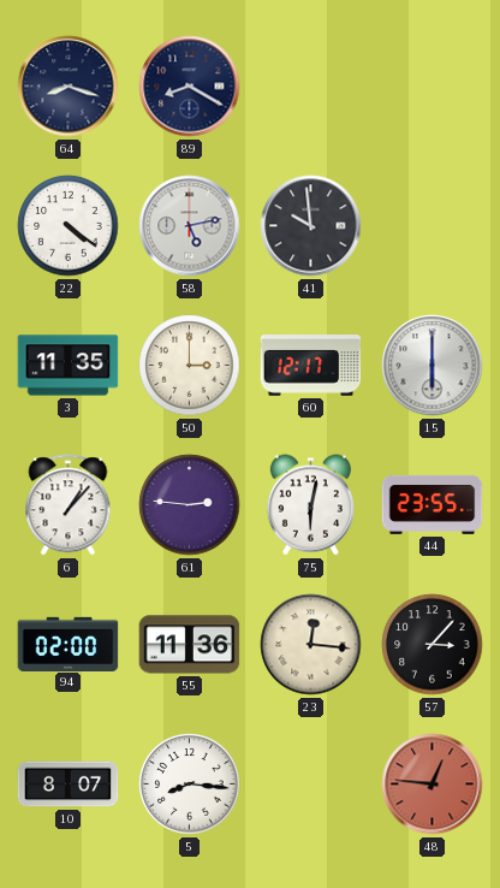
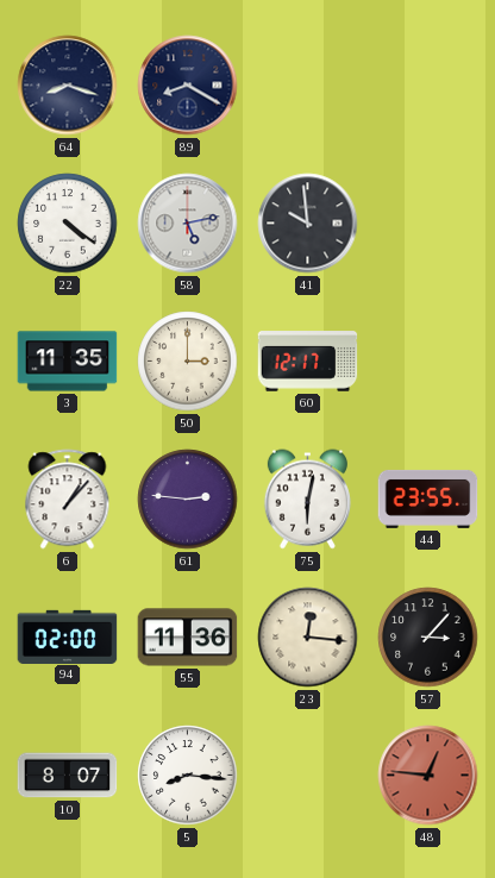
15: 6:00 -> none
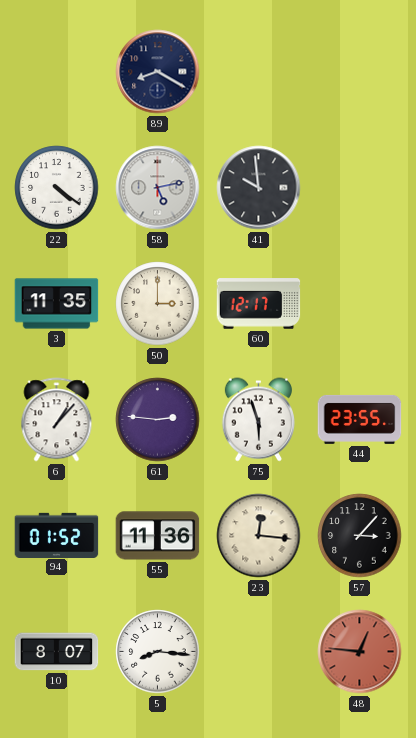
64: 8:18 -> none
75: 6:02 -> 5:57
94: 02:00 -> 01:52
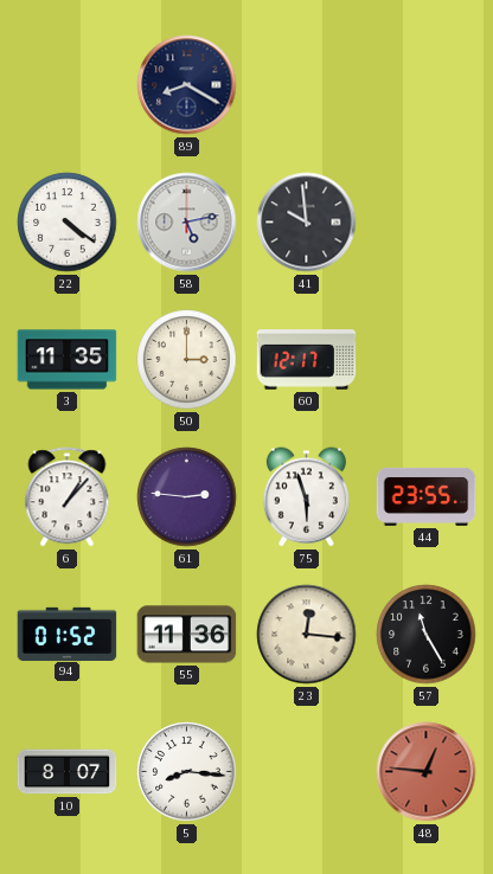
57: 3:07 -> 11:25
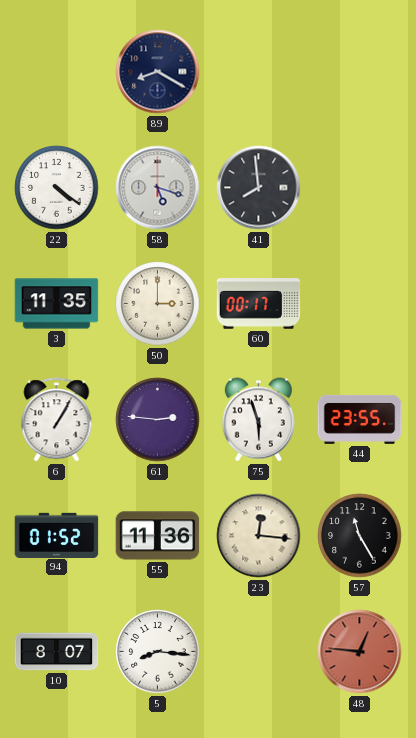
58: 5:13 -> 5:18
41: 9:59 -> 7:59
60: 12:17 -> 00:17
6: 1:07 -> 1:05
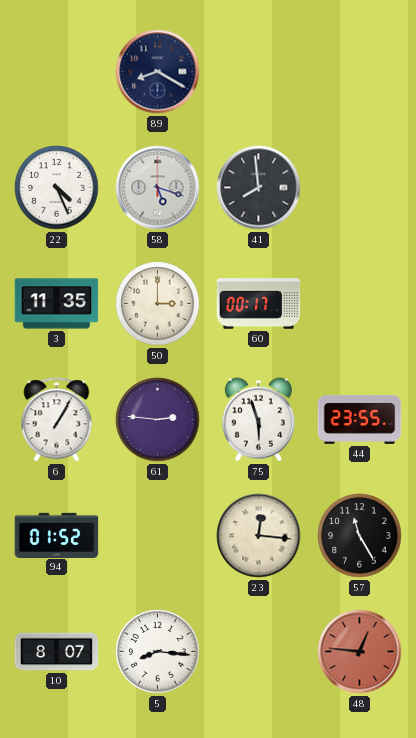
22: 4:21 -> 4:26
55: 11:36 -> none
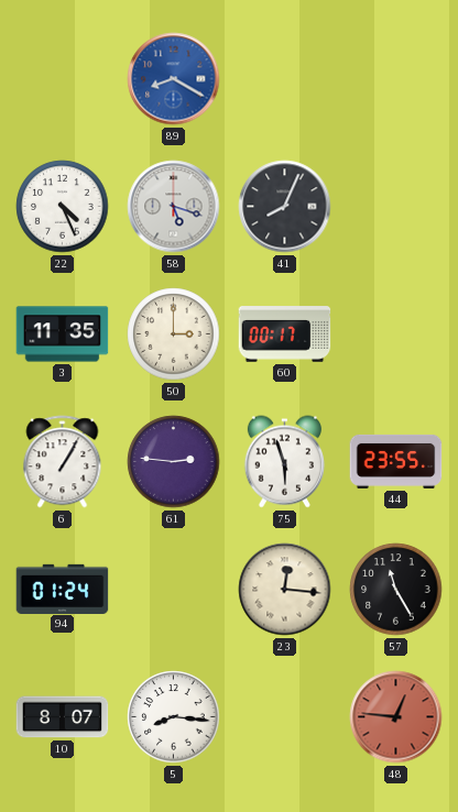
89 dial: navy -> blue
41: 7:59 -> 8:04
94: 01:52 -> 01:24
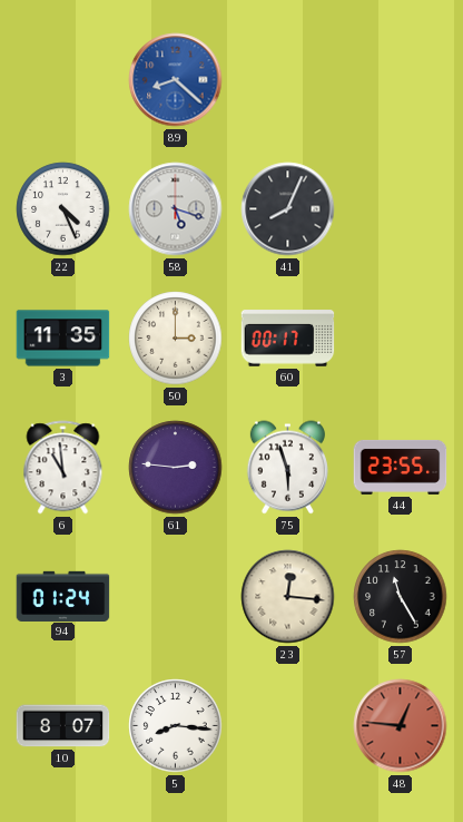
89: 8:20 -> 8:22
6: 1:05 -> 10:59
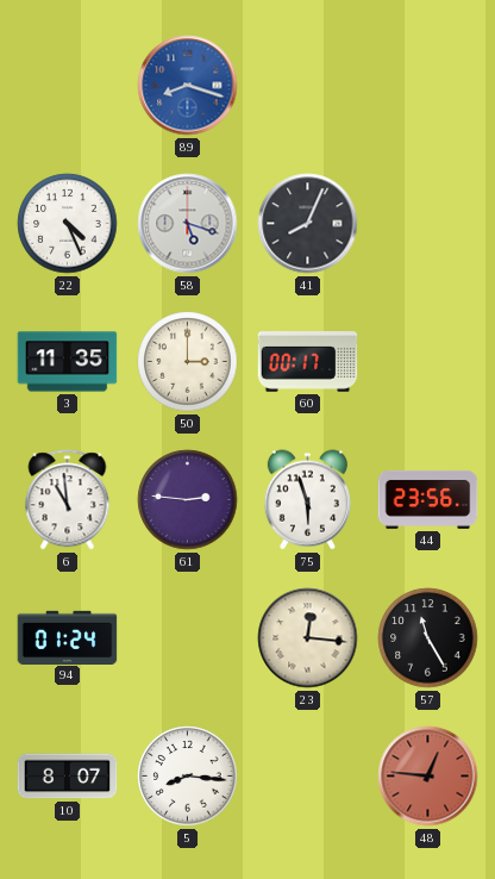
89: 8:22 -> 8:18
44: 23:55 -> 23:56
